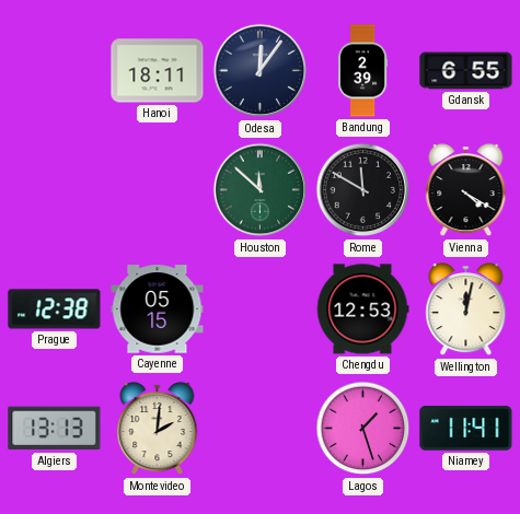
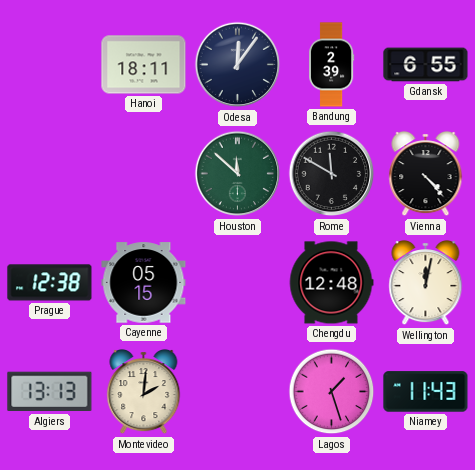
Vienna: 4:20 -> 4:23
Chengdu: 12:53 -> 12:48
Niamey: 11:41 -> 11:43
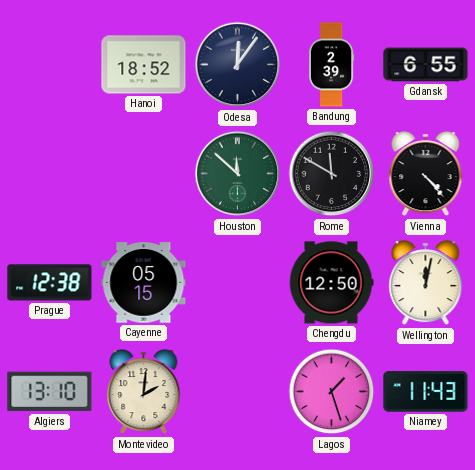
Hanoi: 18:11 -> 18:52
Chengdu: 12:48 -> 12:50
Algiers: 13:13 -> 13:10
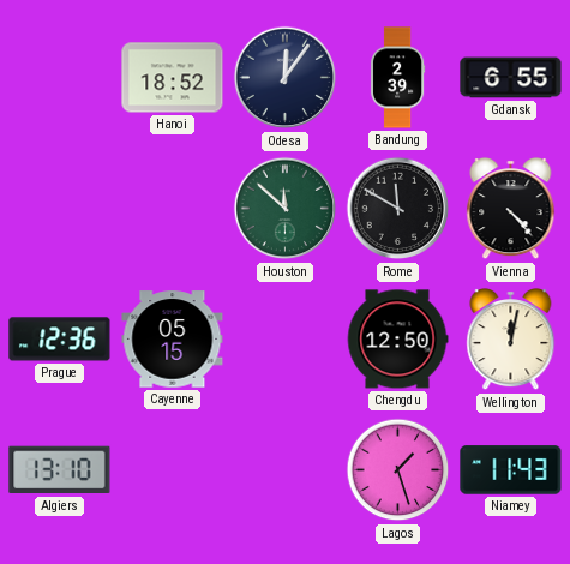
Prague: 12:38 -> 12:36
Montevideo: 2:01 -> none
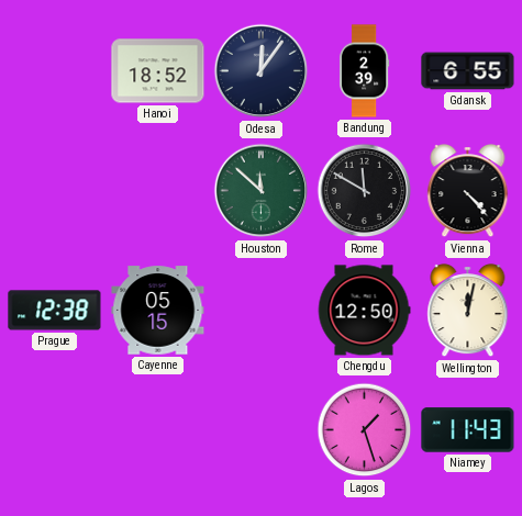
Prague: 12:36 -> 12:38
Algiers: 13:10 -> none
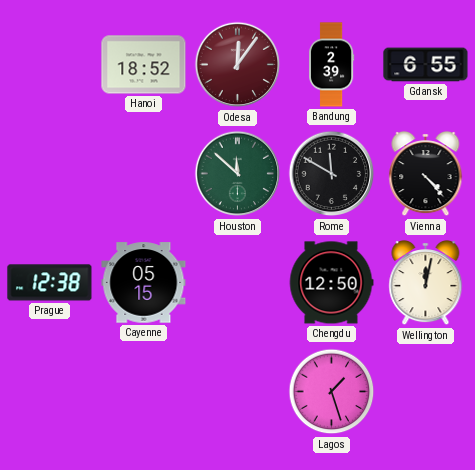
Odesa dial: navy -> burgundy
Niamey: 11:43 -> none
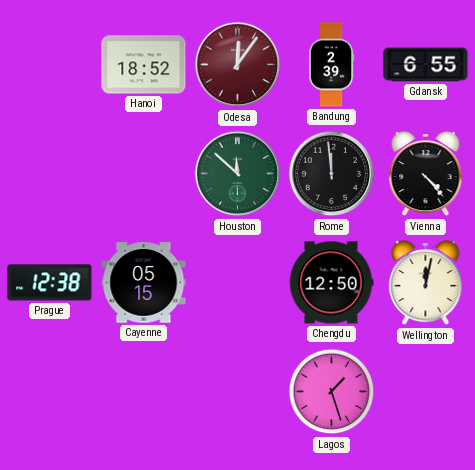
Rome: 11:50 -> 11:59
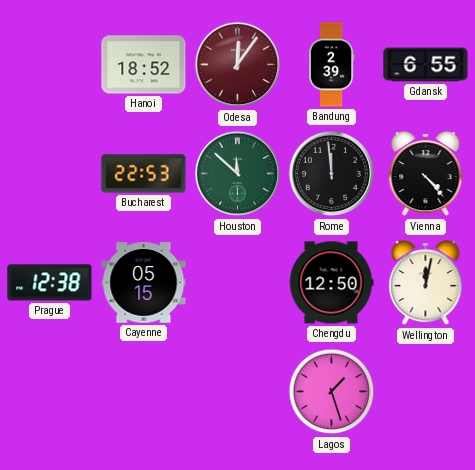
Bucharest: none -> 22:53
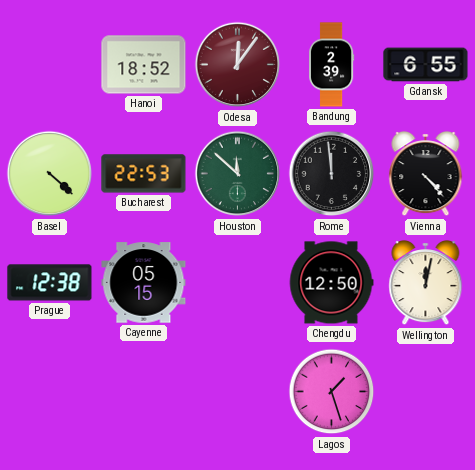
Basel: none -> 4:22
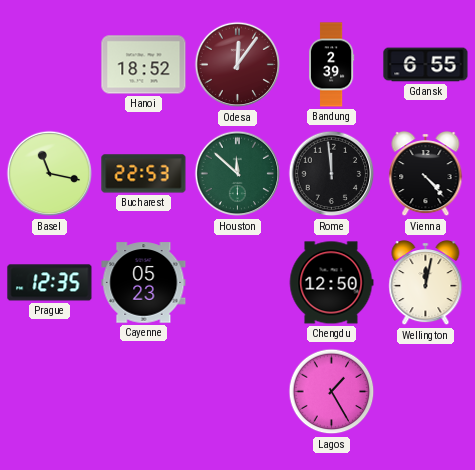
Basel: 4:22 -> 11:17
Prague: 12:38 -> 12:35
Cayenne: 05:15 -> 05:23
Lagos: 1:27 -> 1:25
